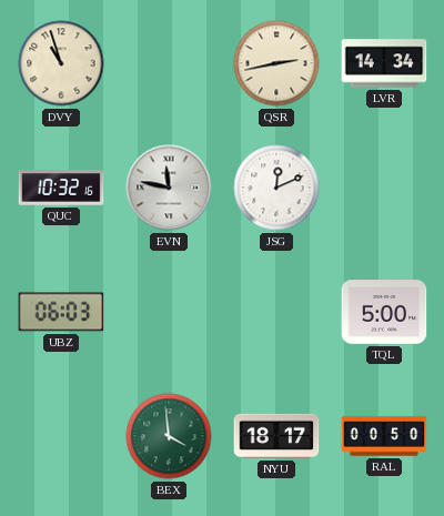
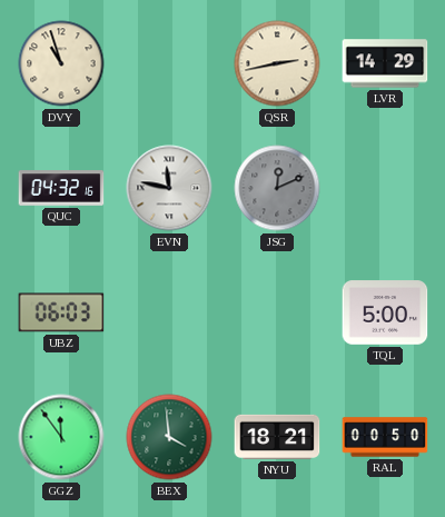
LVR: 14:34 -> 14:29
QUC: 10:32 -> 04:32
JSG dial: white -> grey
GGZ: none -> 11:54
NYU: 18:17 -> 18:21
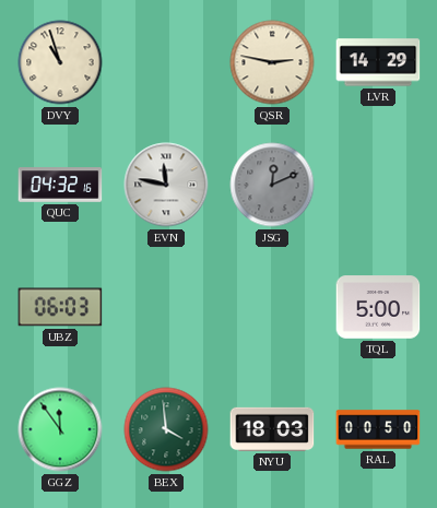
QSR: 2:43 -> 2:47
NYU: 18:21 -> 18:03
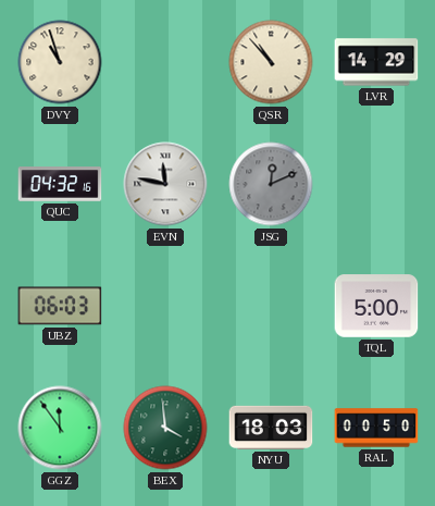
QSR: 2:47 -> 10:53
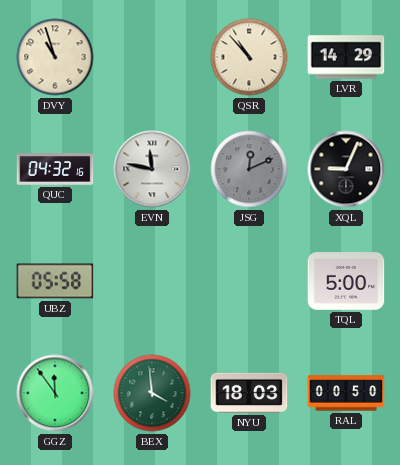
XQL: none -> 9:04
UBZ: 06:03 -> 05:58
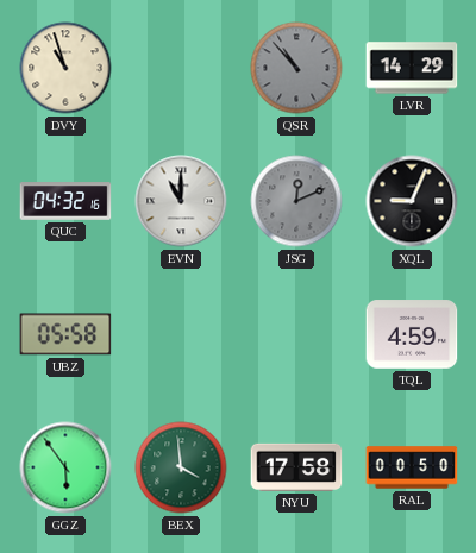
QSR dial: cream -> grey
EVN: 11:47 -> 11:00
TQL: 5:00 -> 4:59
GGZ: 11:54 -> 5:54
NYU: 18:03 -> 17:58
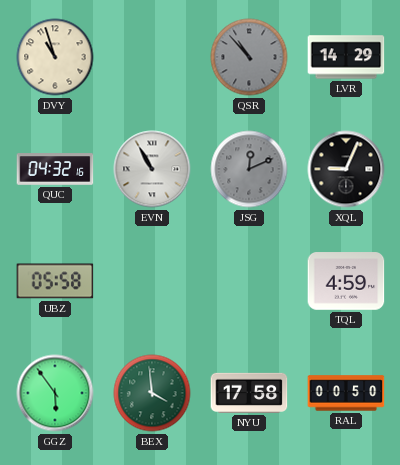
EVN: 11:00 -> 10:55
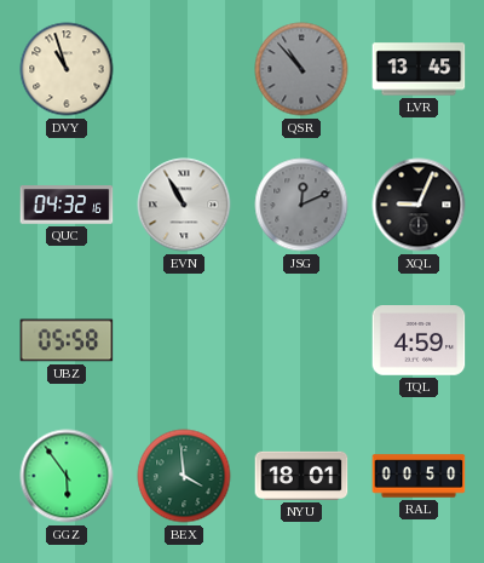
LVR: 14:29 -> 13:45
NYU: 17:58 -> 18:01
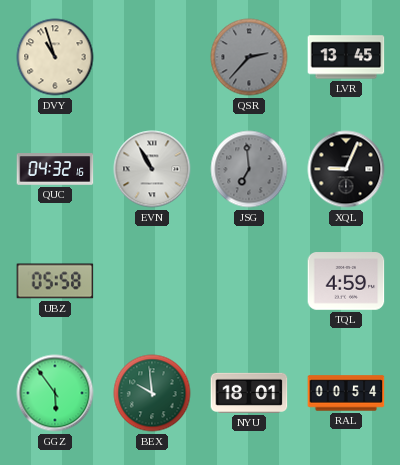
QSR: 10:53 -> 2:37
JSG: 12:11 -> 6:59
BEX: 3:59 -> 9:59
RAL: 00:50 -> 00:54
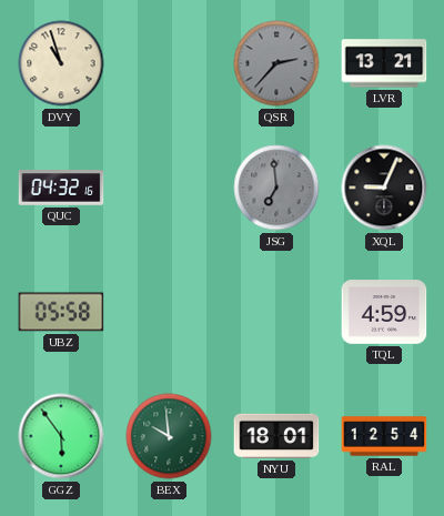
LVR: 13:45 -> 13:21
EVN: 10:55 -> none
RAL: 00:54 -> 12:54
